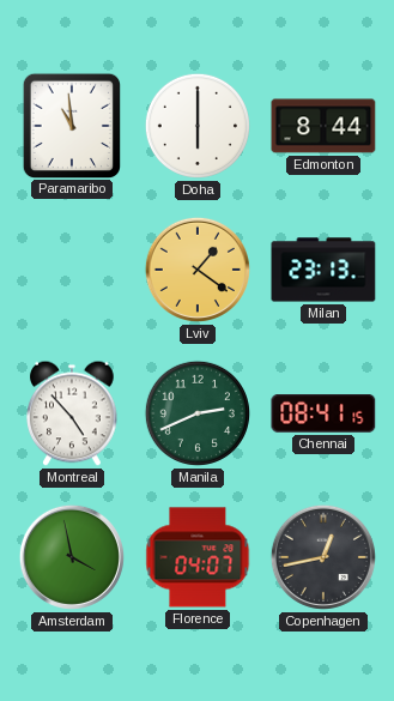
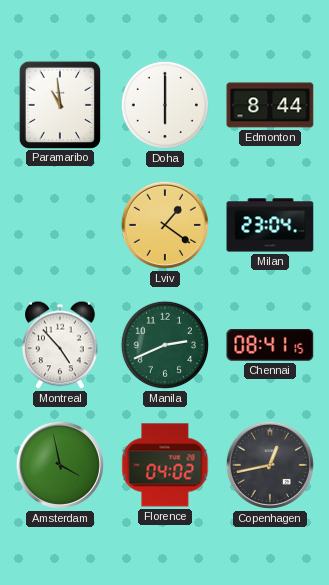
Milan: 23:13 -> 23:04
Florence: 04:07 -> 04:02
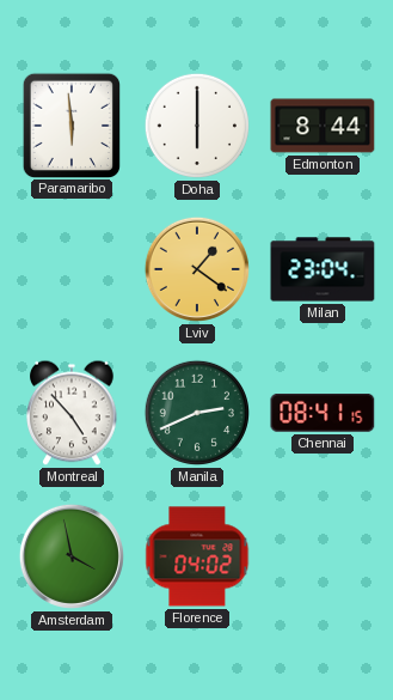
Paramaribo: 10:59 -> 5:59
Copenhagen: 12:43 -> none
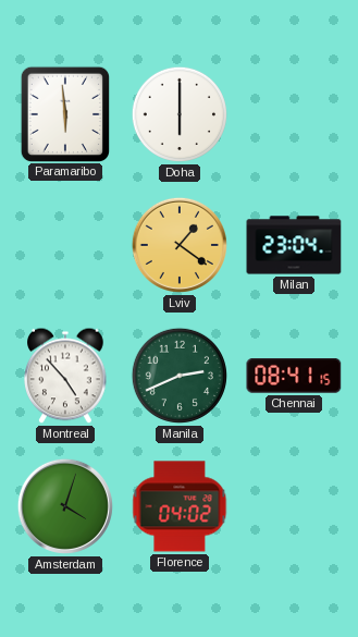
Edmonton: 8:44 -> none
Amsterdam: 3:58 -> 4:03
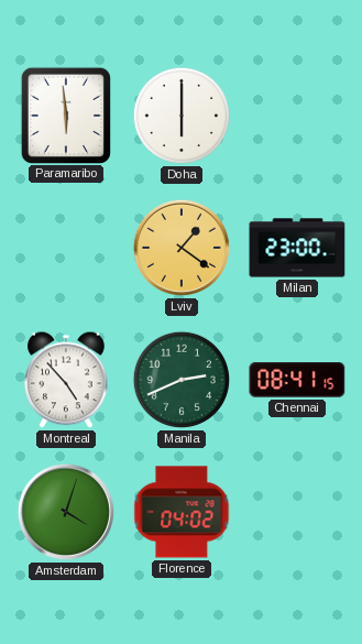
Milan: 23:04 -> 23:00
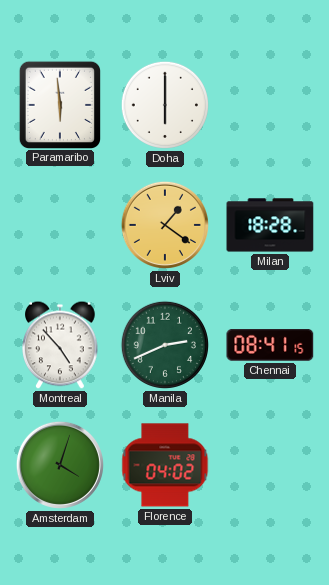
Milan: 23:00 -> 18:28
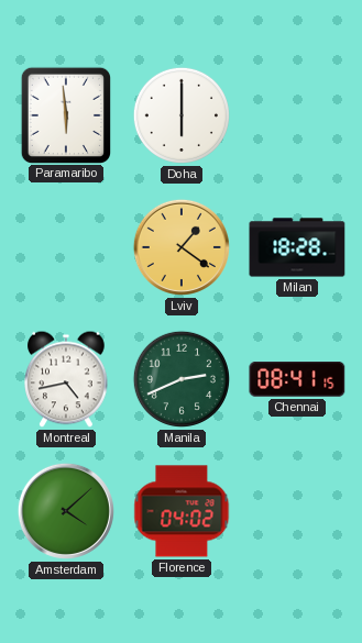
Montreal: 4:53 -> 4:43
Amsterdam: 4:03 -> 4:08
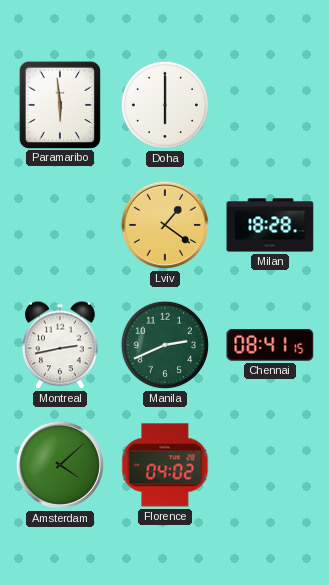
Montreal: 4:43 -> 2:43
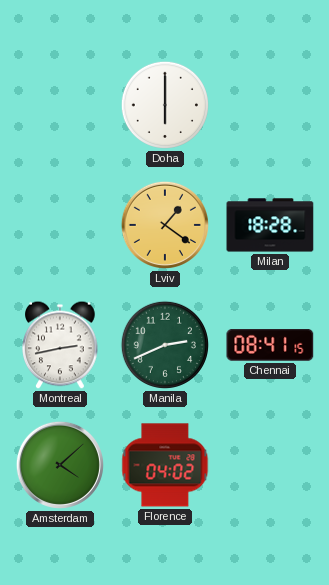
Paramaribo: 5:59 -> none
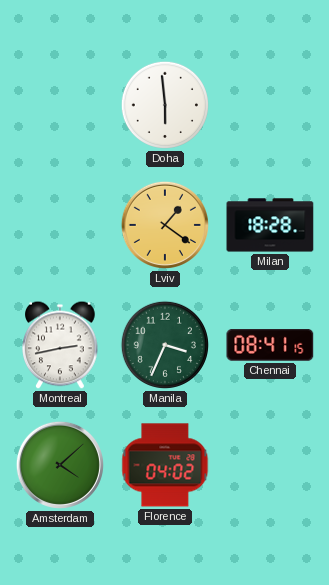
Doha: 6:00 -> 5:59
Manila: 2:41 -> 3:34
